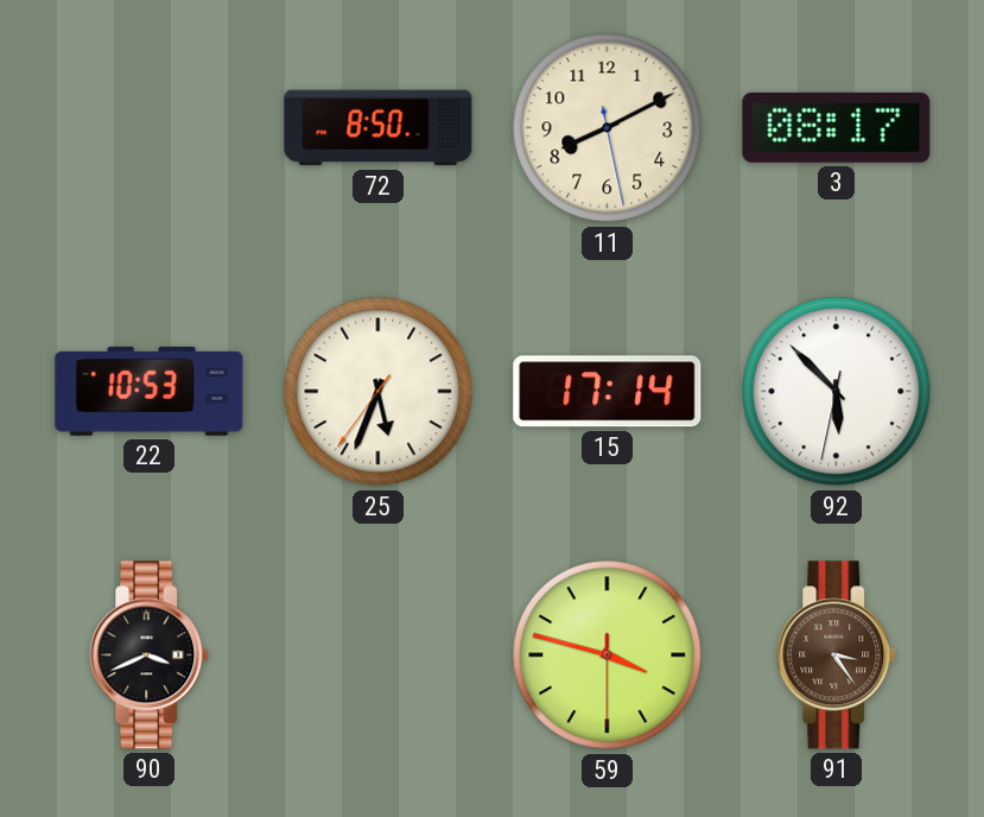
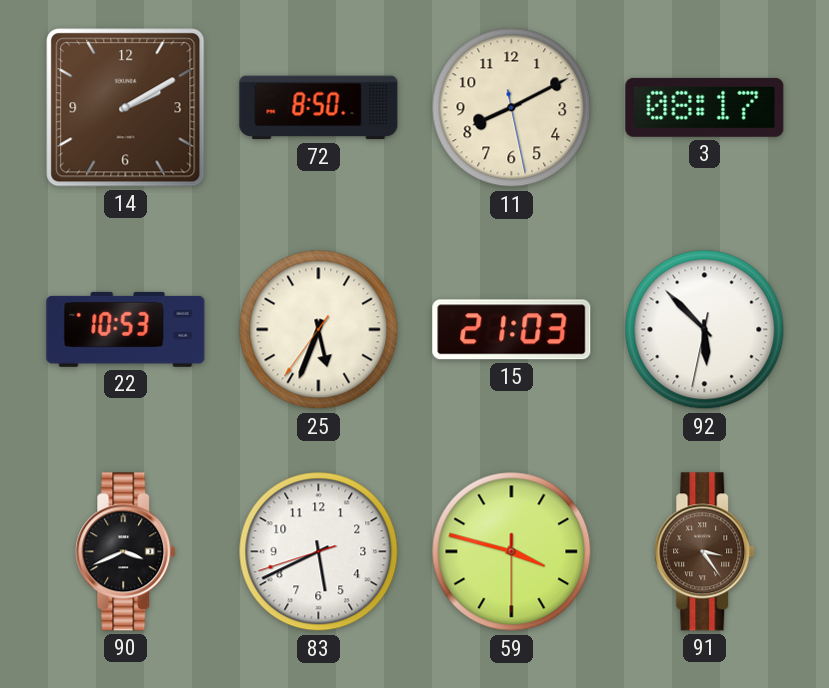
14: none -> 2:10
15: 17:14 -> 21:03
83: none -> 5:40
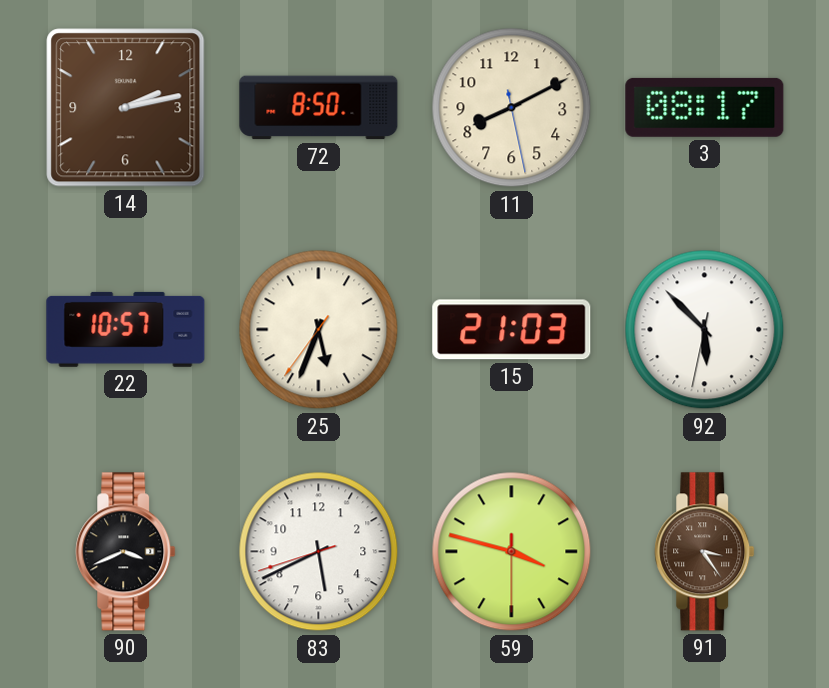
14: 2:10 -> 2:13
22: 10:53 -> 10:57
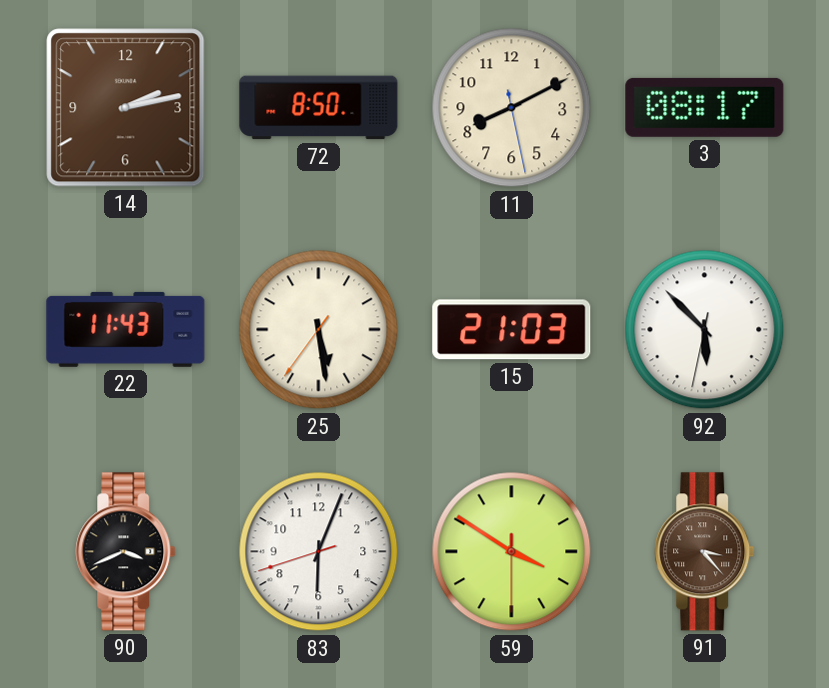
22: 10:57 -> 11:43
25: 5:33 -> 5:28
83: 5:40 -> 6:03
59: 3:47 -> 3:50
91: 3:24 -> 3:23
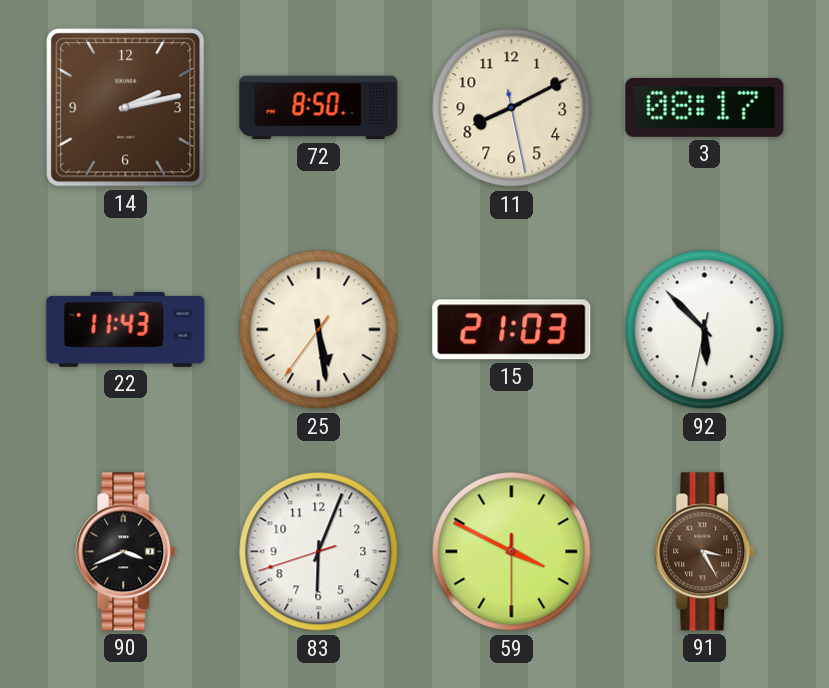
59: 3:50 -> 3:49
91: 3:23 -> 3:25
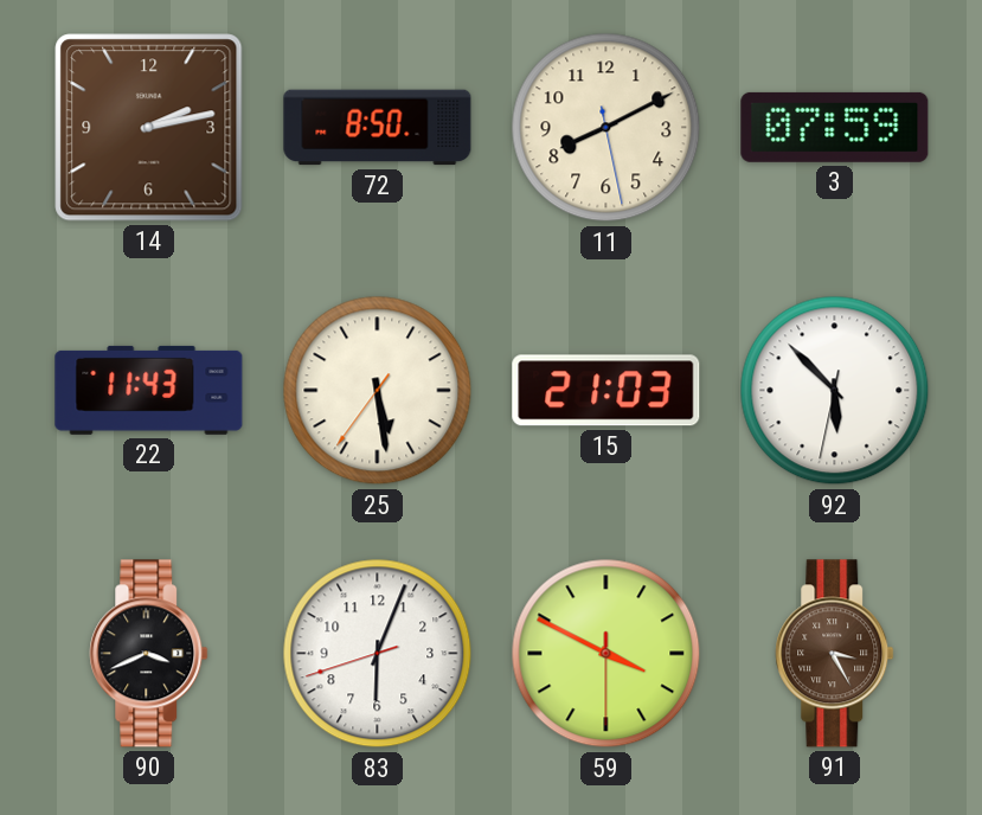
3: 08:17 -> 07:59
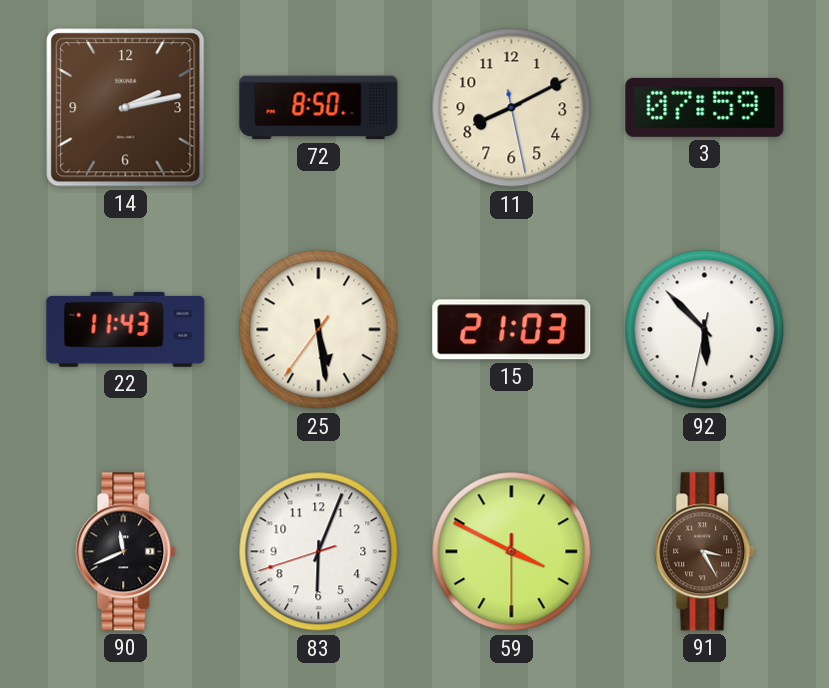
90: 3:41 -> 11:41
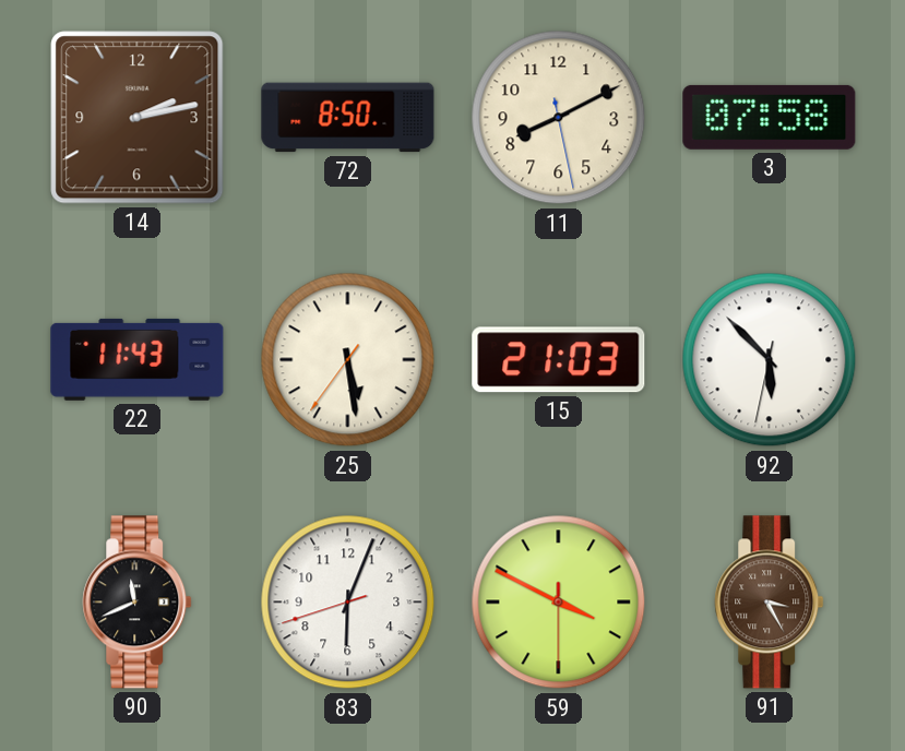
3: 07:59 -> 07:58
